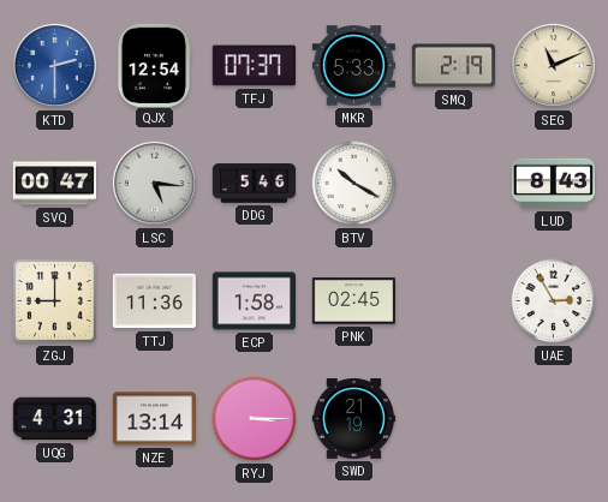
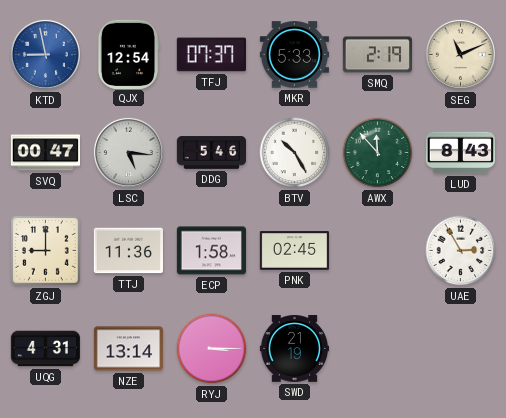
KTD: 2:30 -> 8:58
BTV: 10:20 -> 10:25
AWX: none -> 11:53
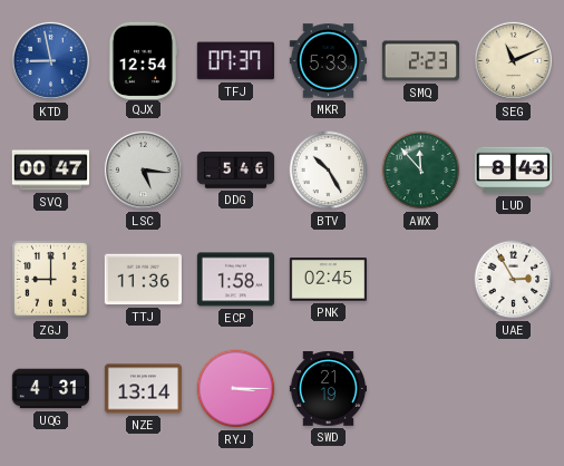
SMQ: 2:19 -> 2:23
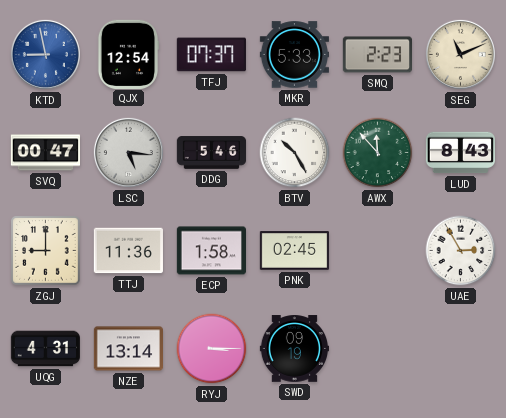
SWD: 21:19 -> 09:19
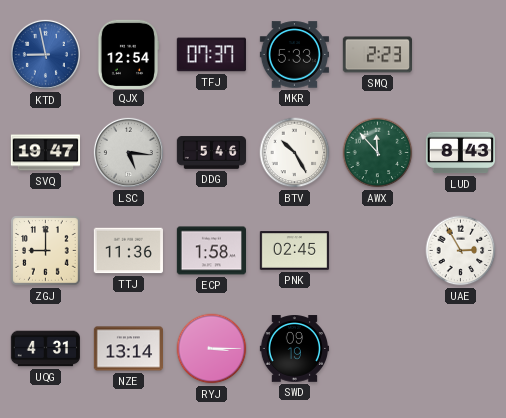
SEG: 11:11 -> none
SVQ: 00:47 -> 19:47
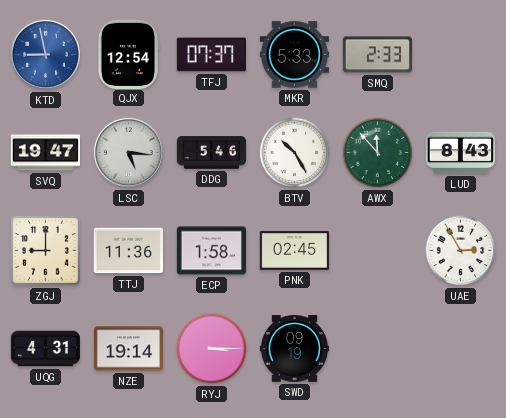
SMQ: 2:23 -> 2:33
NZE: 13:14 -> 19:14
